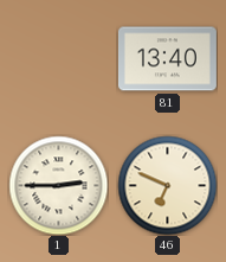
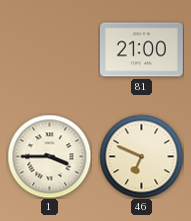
81: 13:40 -> 21:00
1: 2:45 -> 3:45
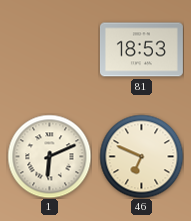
81: 21:00 -> 18:53
1: 3:45 -> 6:11
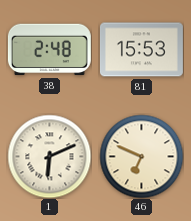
38: none -> 2:48
81: 18:53 -> 15:53
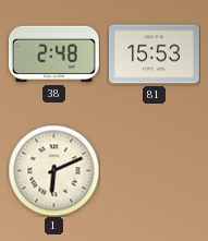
46: 6:49 -> none
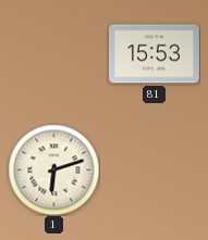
38: 2:48 -> none
1: 6:11 -> 6:12
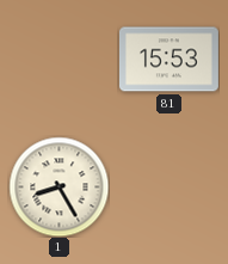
1: 6:12 -> 8:25
